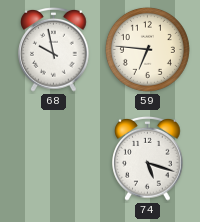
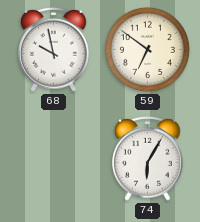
59: 6:46 -> 6:51
74: 5:18 -> 6:05
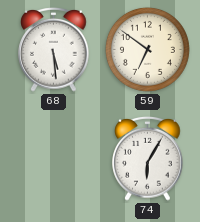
68: 9:58 -> 5:29
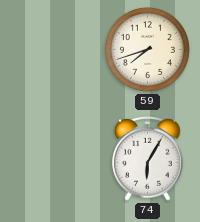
68: 5:29 -> none
59: 6:51 -> 7:42
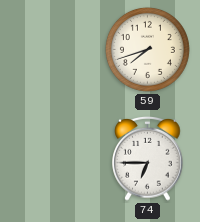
74: 6:05 -> 6:45
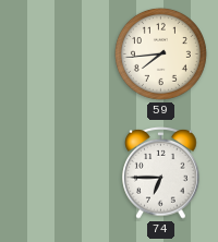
59: 7:42 -> 7:44
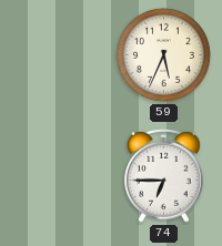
59: 7:44 -> 5:34
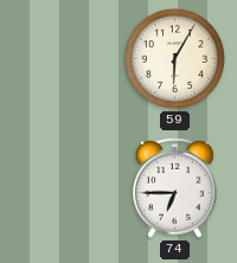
59: 5:34 -> 6:05
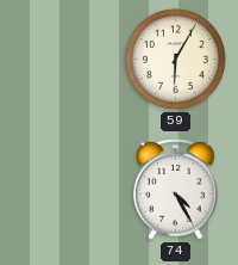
74: 6:45 -> 4:25
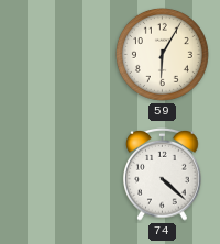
74: 4:25 -> 4:22
